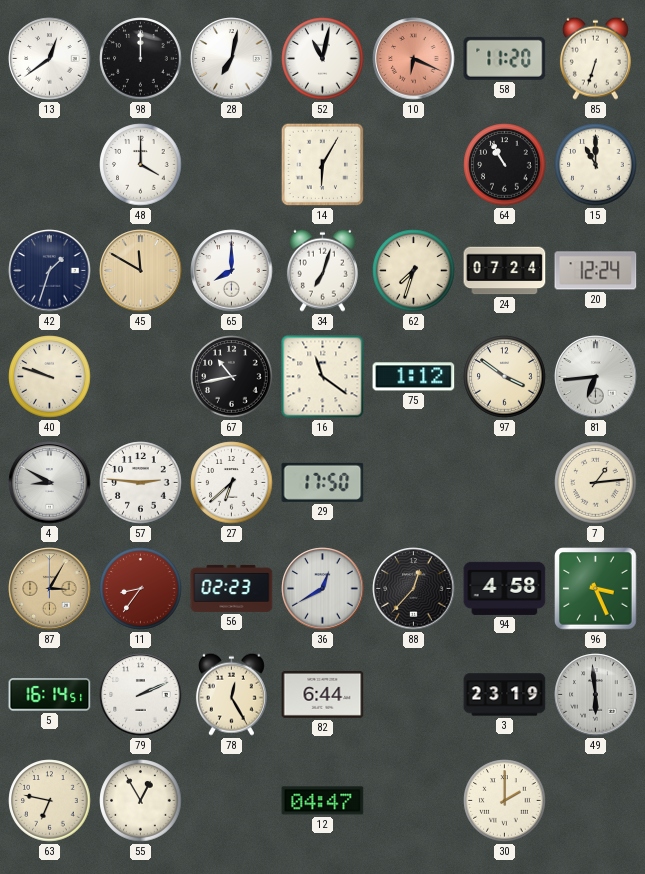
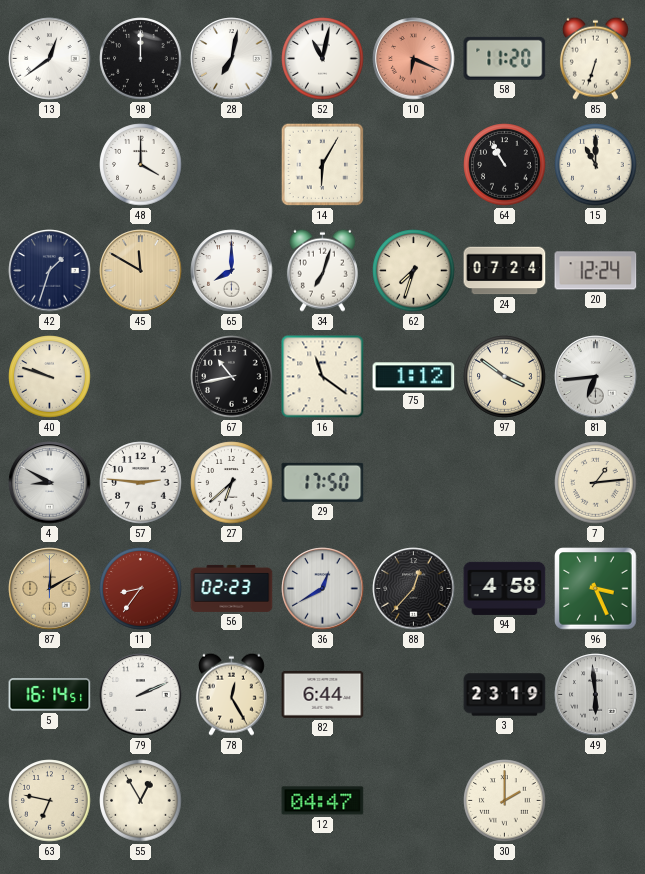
87: 3:05 -> 12:10
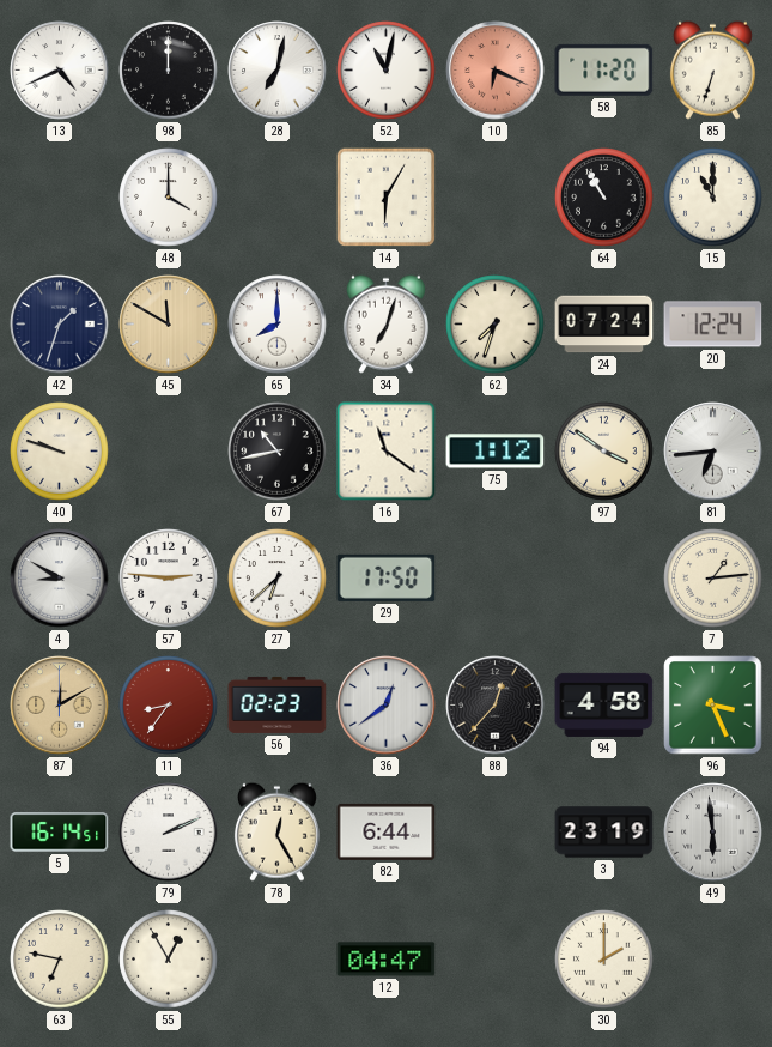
13: 12:39 -> 4:41
36: 12:40 -> 12:39
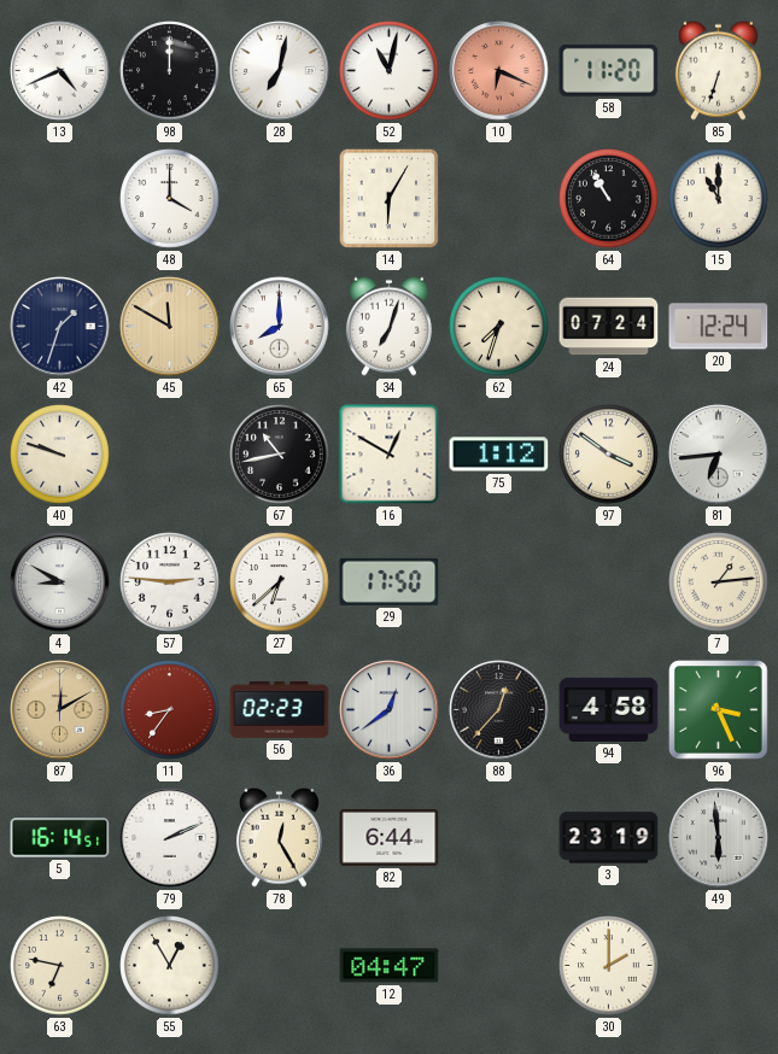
16: 11:21 -> 12:50
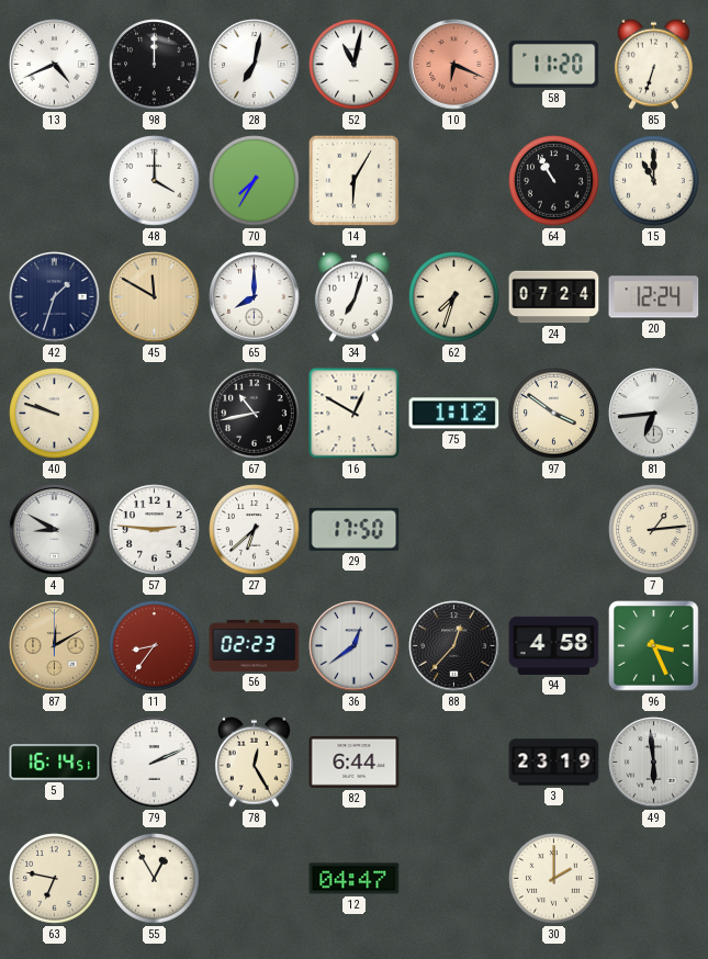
70: none -> 7:35
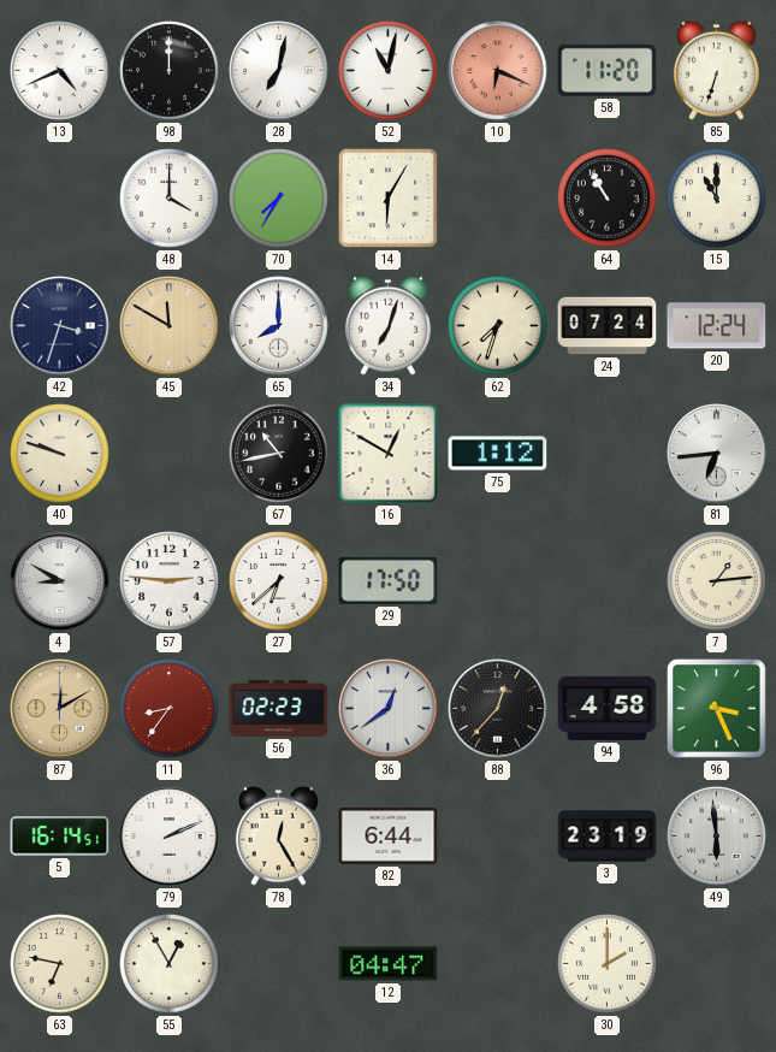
42: 1:33 -> 3:33
97: 3:51 -> none
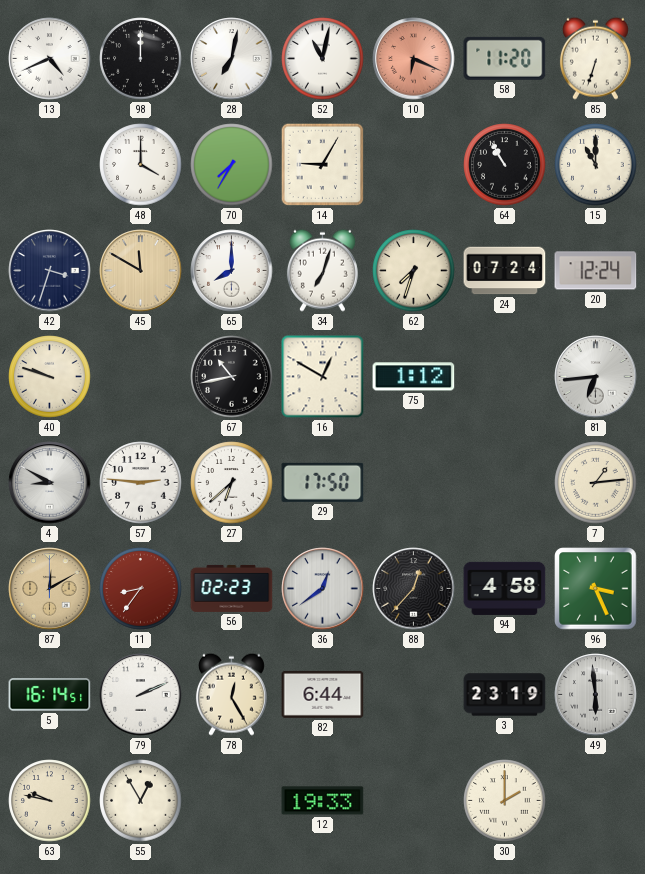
14: 6:05 -> 9:05
63: 6:47 -> 9:47
12: 04:47 -> 19:33
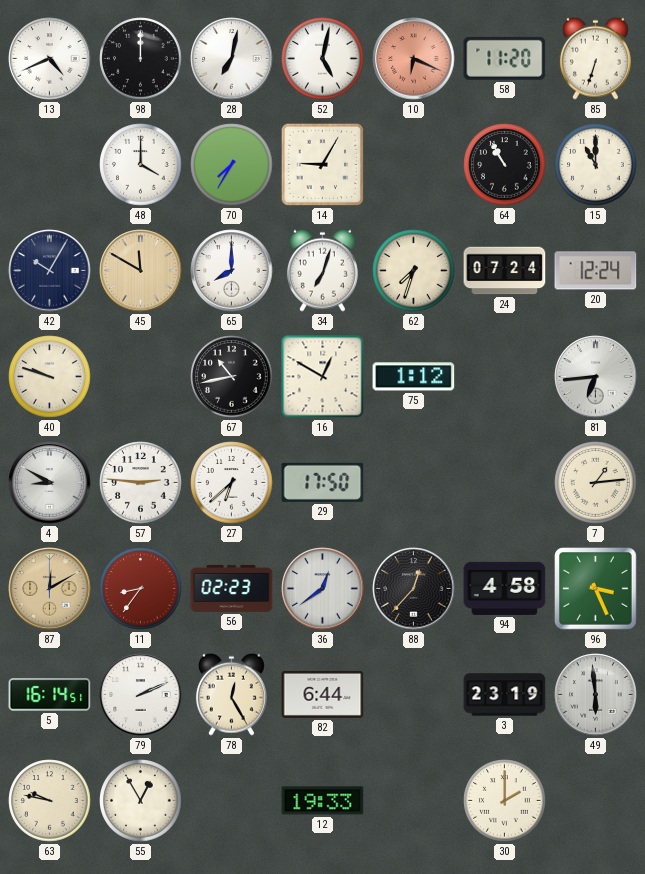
52: 11:02 -> 5:02
42: 3:33 -> 10:05
